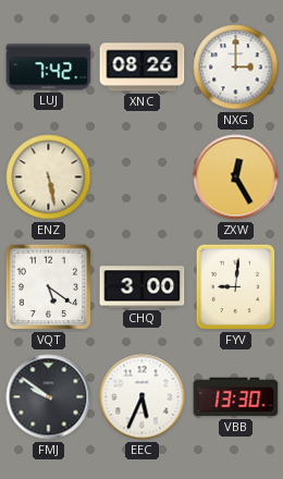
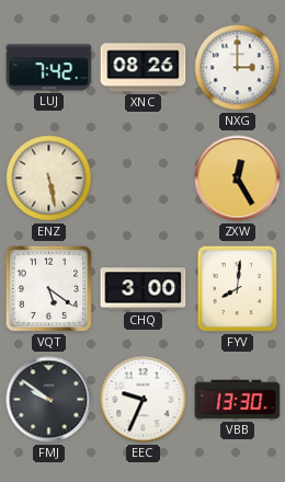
FYV: 9:01 -> 8:01
EEC: 5:34 -> 9:34
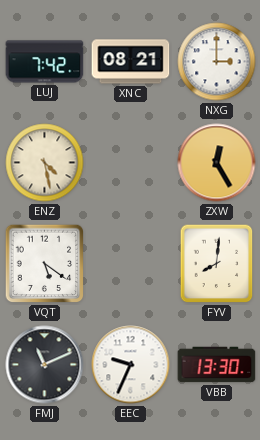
XNC: 08:26 -> 08:21
ENZ: 5:28 -> 4:28
CHQ: 3:00 -> none
FMJ: 9:51 -> 11:11
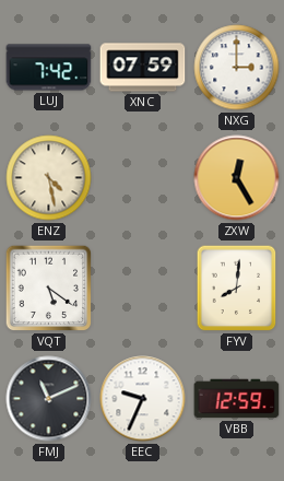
XNC: 08:21 -> 07:59
VBB: 13:30 -> 12:59
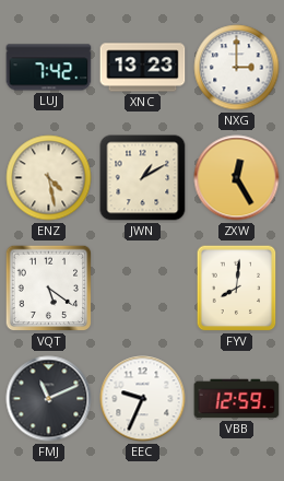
XNC: 07:59 -> 13:23
JWN: none -> 1:10
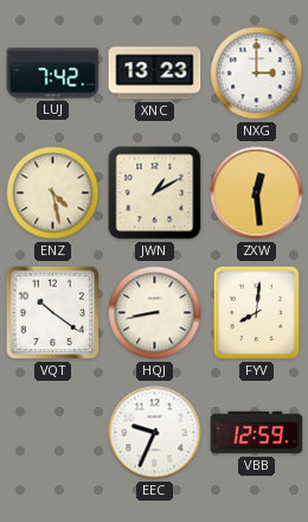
ZXW: 12:25 -> 12:29
VQT: 5:21 -> 10:21
HQJ: none -> 8:43
FMJ: 11:11 -> none
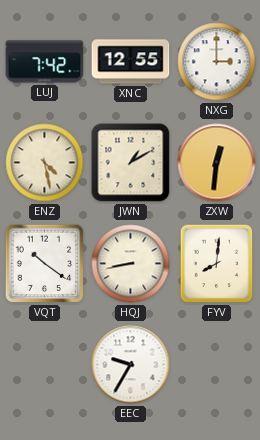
XNC: 13:23 -> 12:55
ZXW: 12:29 -> 12:31
EEC: 9:34 -> 9:35
VBB: 12:59 -> none
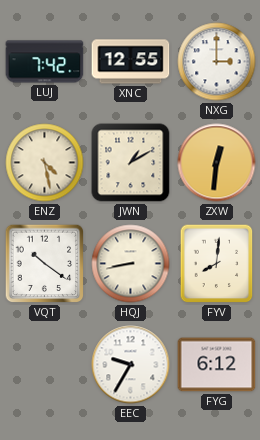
FYG: none -> 6:12
